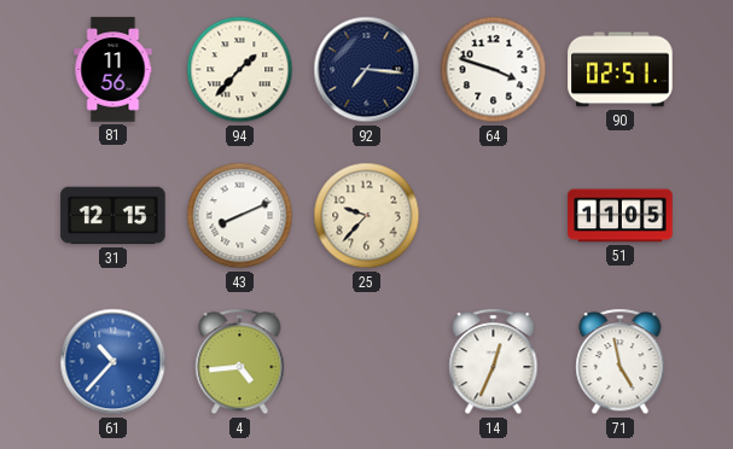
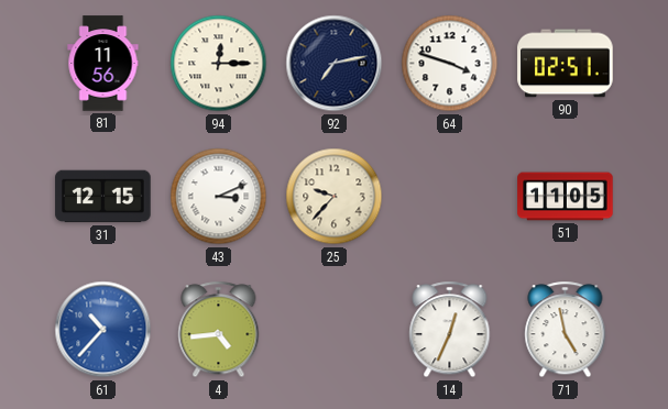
94: 1:37 -> 12:15
92: 7:16 -> 7:13
43: 8:11 -> 3:11
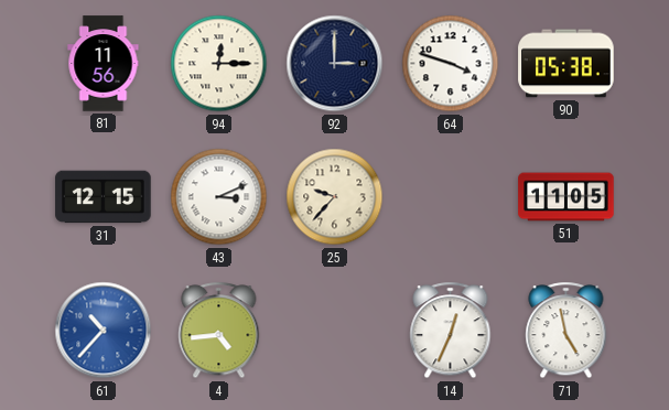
92: 7:13 -> 3:00
90: 02:51 -> 05:38
